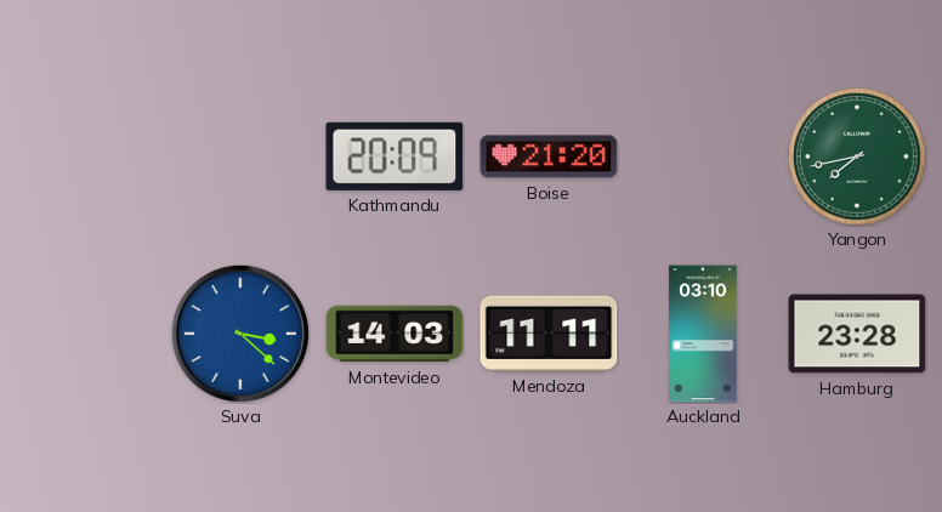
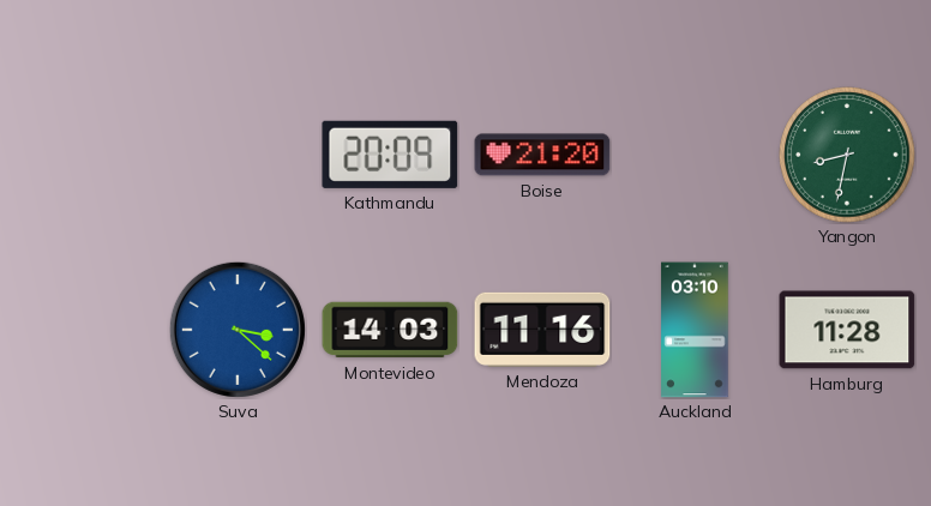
Yangon: 7:43 -> 8:32
Mendoza: 11:11 -> 11:16
Hamburg: 23:28 -> 11:28
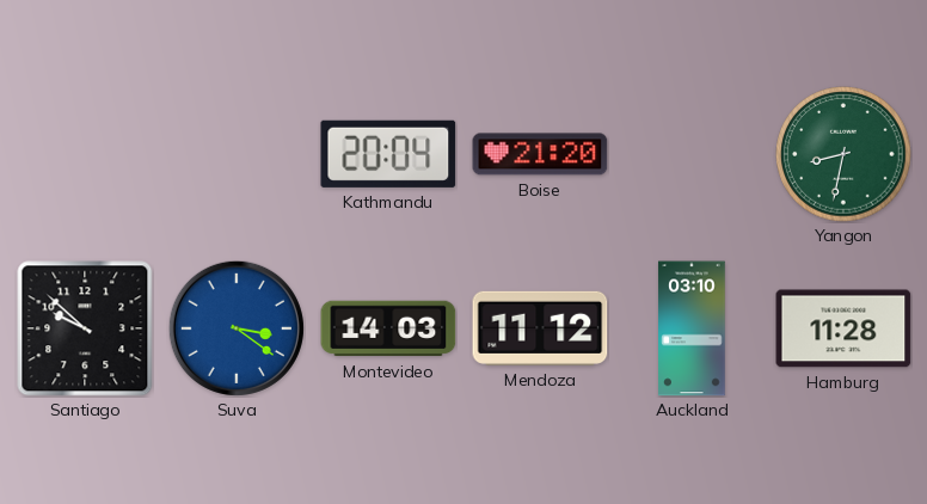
Kathmandu: 20:09 -> 20:04
Santiago: none -> 9:52
Suva: 3:22 -> 3:21
Mendoza: 11:16 -> 11:12
